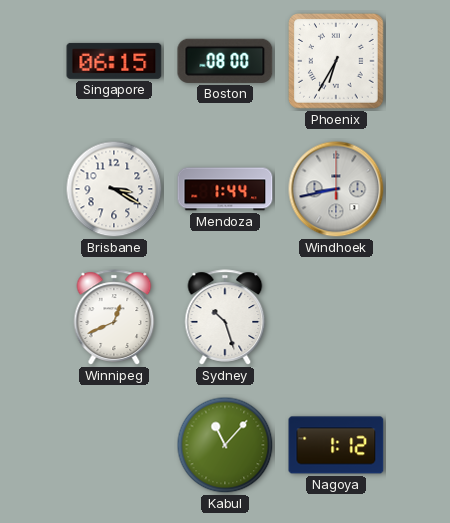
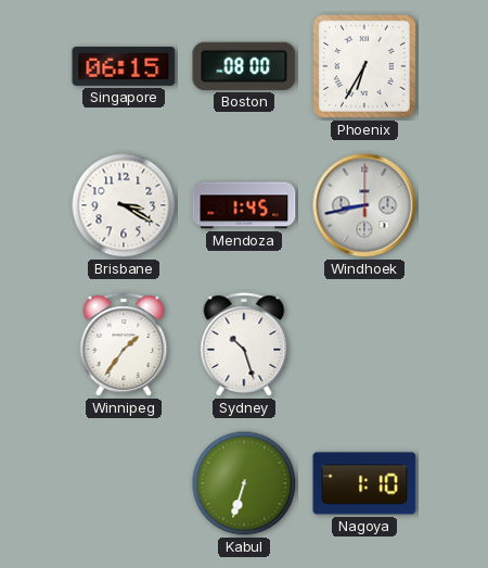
Mendoza: 1:44 -> 1:45
Winnipeg: 12:41 -> 1:36
Kabul: 11:07 -> 6:33
Nagoya: 1:12 -> 1:10
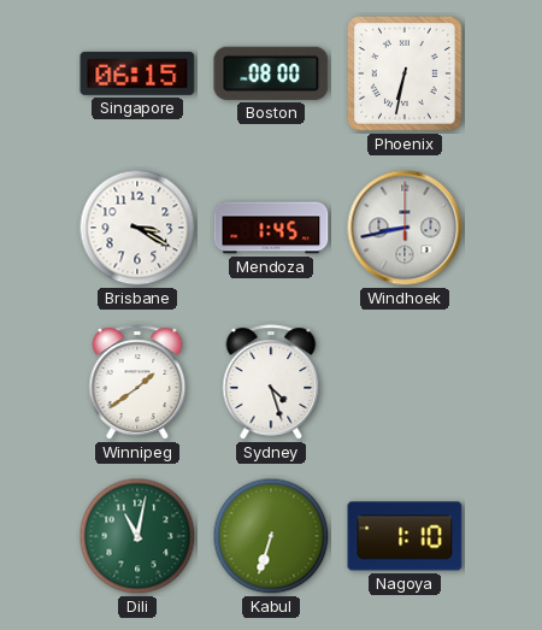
Phoenix: 6:35 -> 6:32
Winnipeg: 1:36 -> 1:39
Sydney: 10:27 -> 4:27
Dili: none -> 11:02
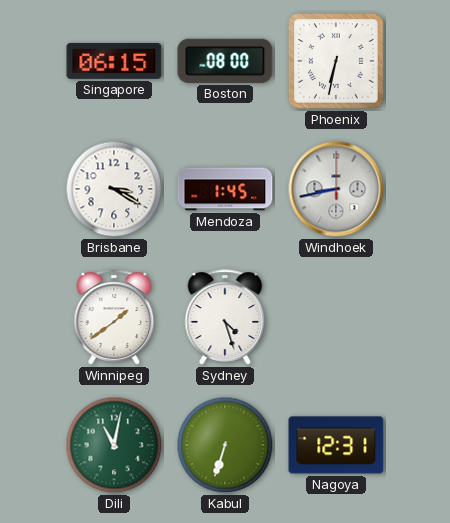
Nagoya: 1:10 -> 12:31
